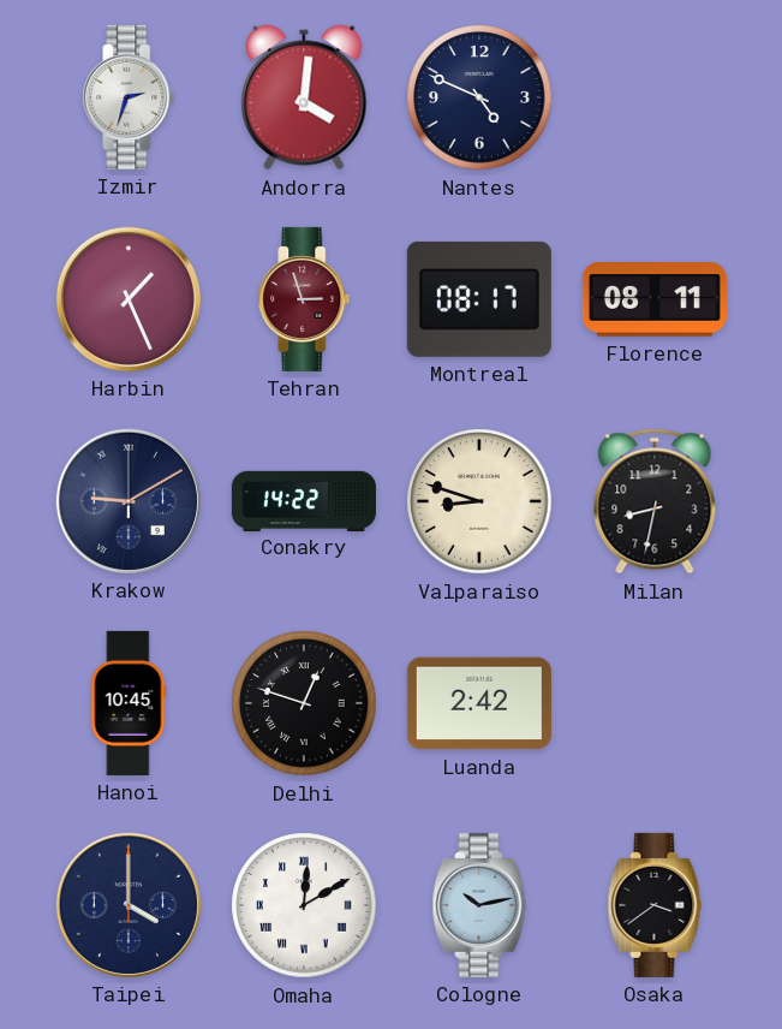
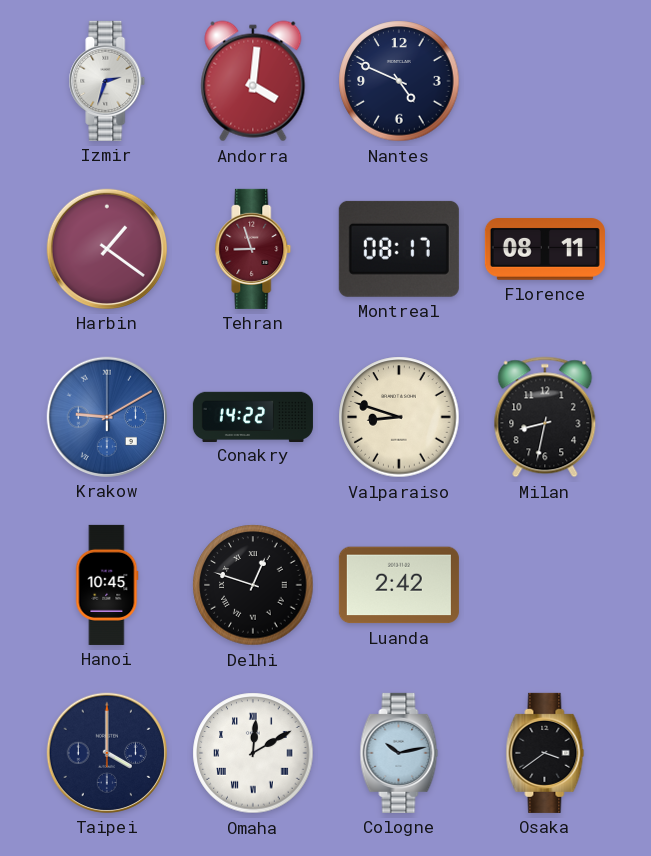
Harbin: 1:26 -> 1:21
Tehran: 2:57 -> 8:57
Krakow dial: navy -> blue
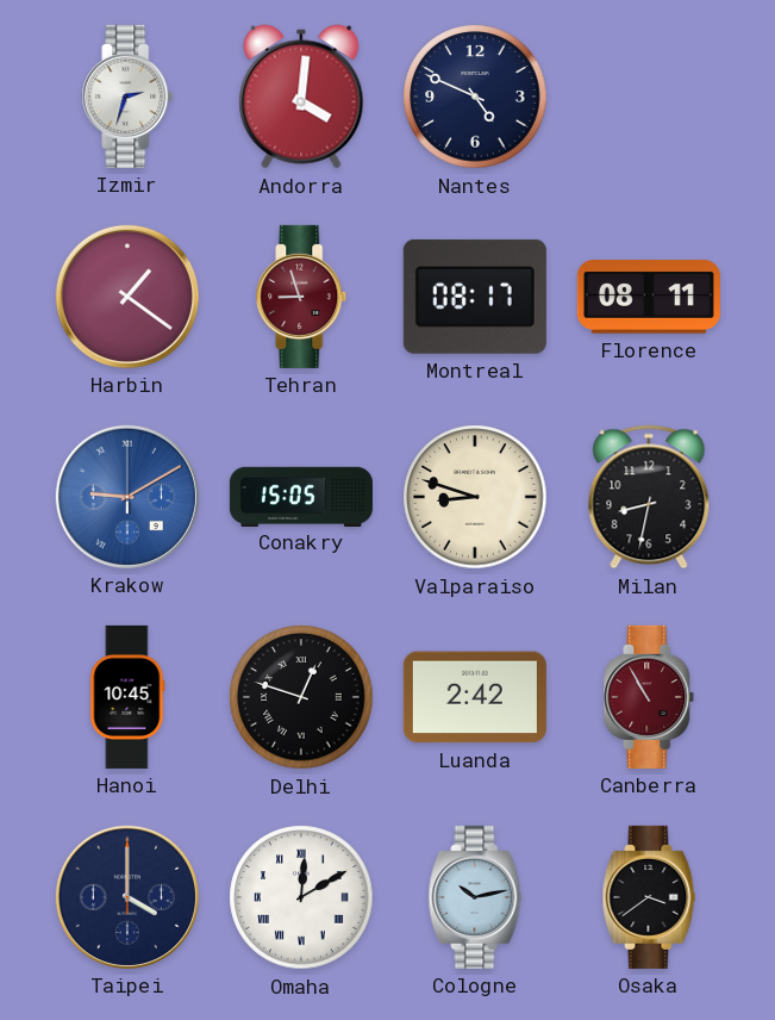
Conakry: 14:22 -> 15:05
Canberra: none -> 10:55
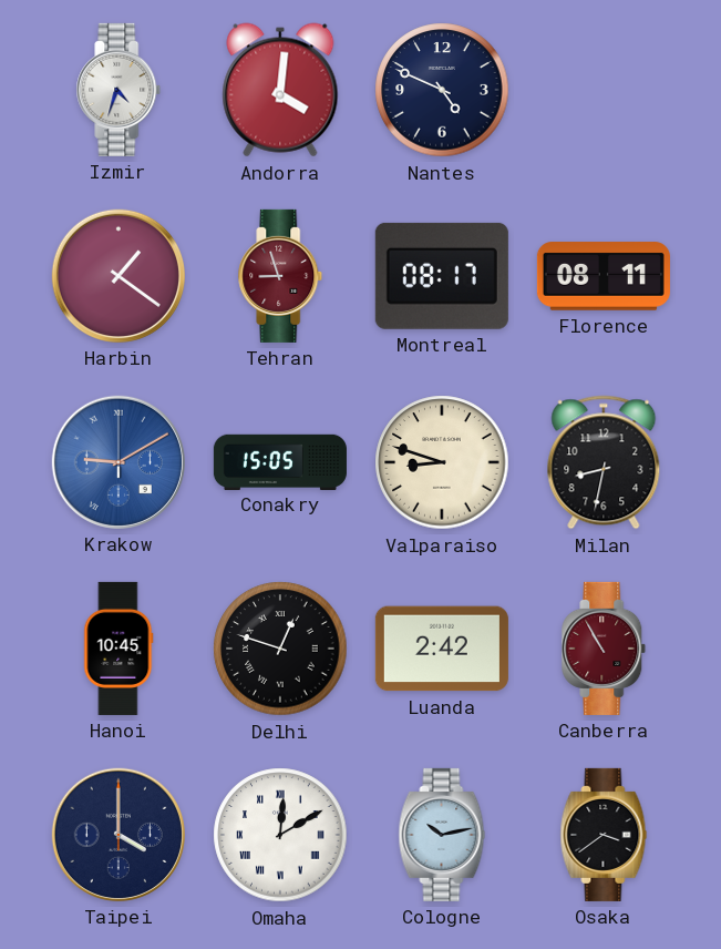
Izmir: 2:33 -> 4:33
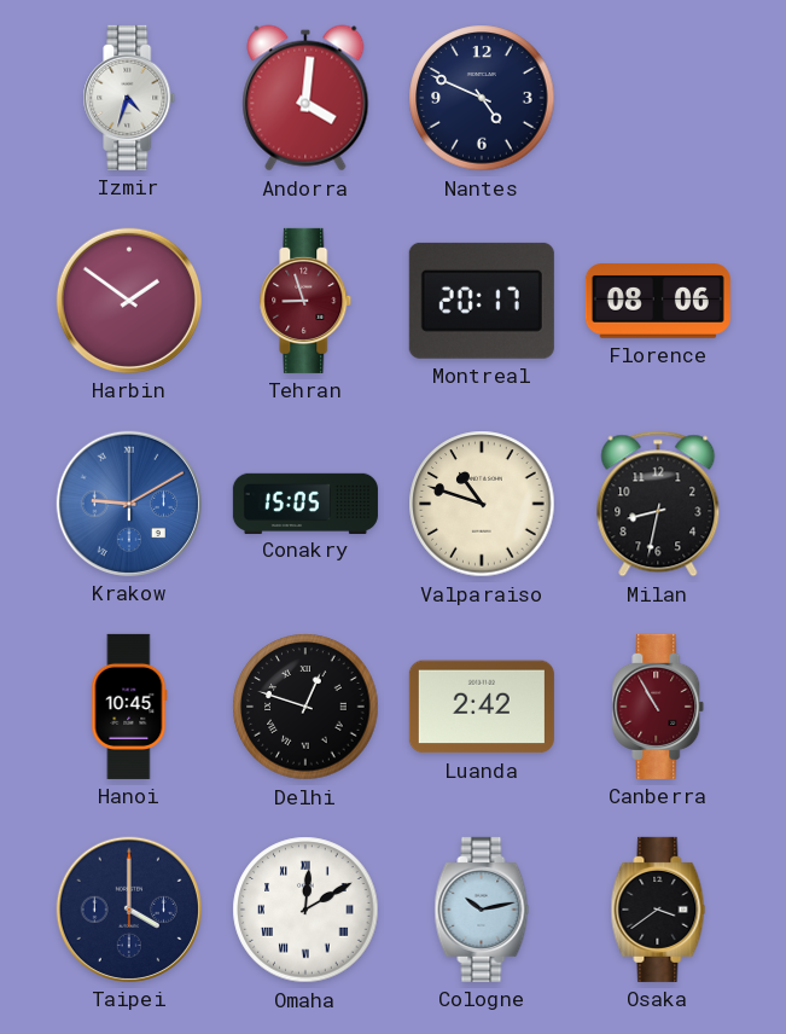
Harbin: 1:21 -> 1:51
Montreal: 08:17 -> 20:17
Florence: 08:11 -> 08:06
Valparaiso: 8:48 -> 10:48
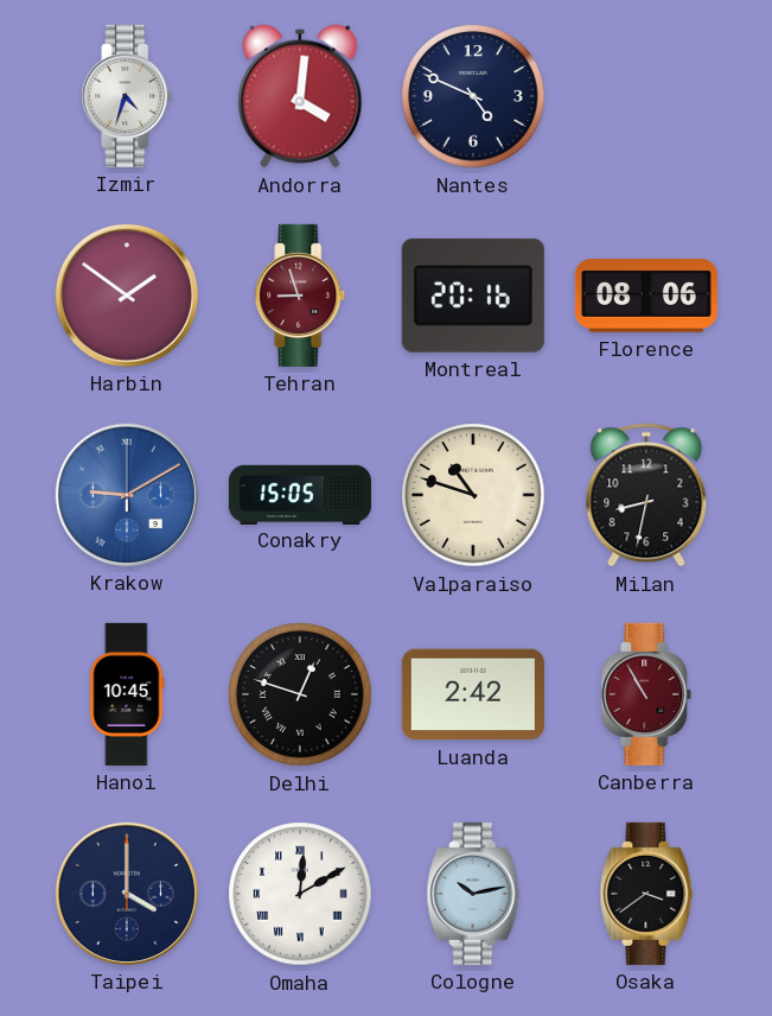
Montreal: 20:17 -> 20:16
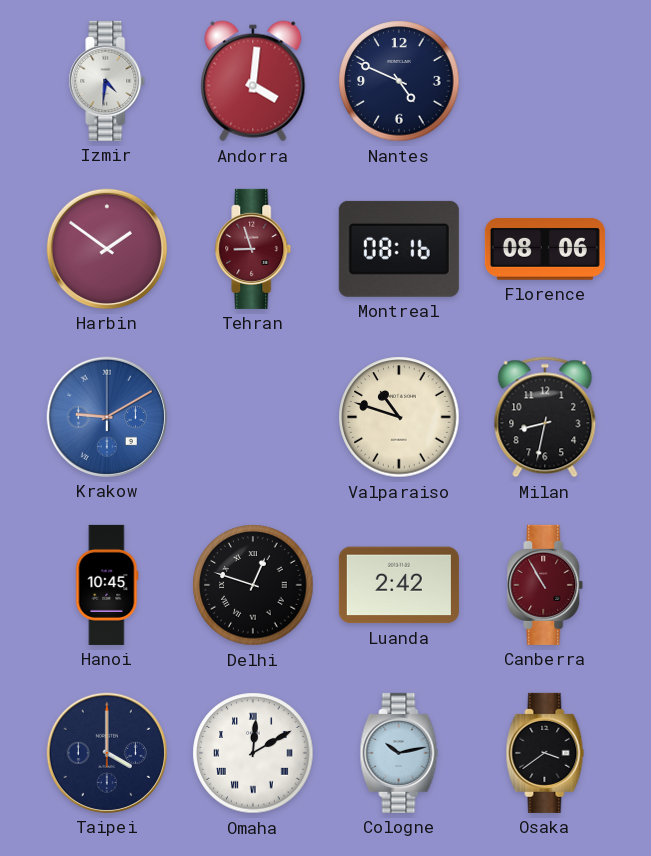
Izmir: 4:33 -> 4:31
Montreal: 20:16 -> 08:16
Conakry: 15:05 -> none
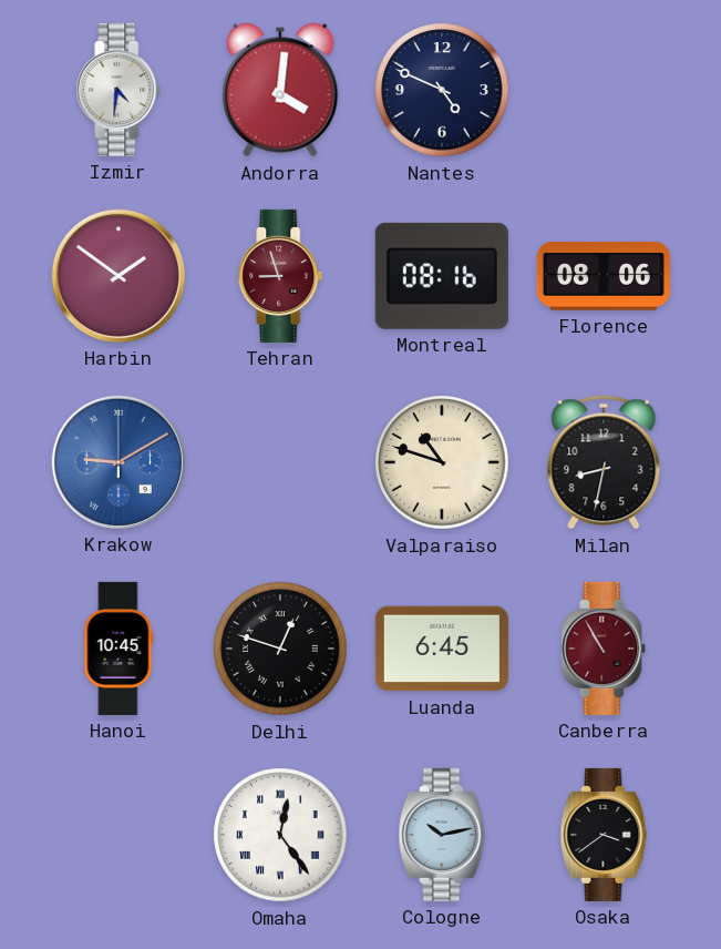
Luanda: 2:42 -> 6:45
Taipei: 4:00 -> none
Omaha: 12:10 -> 12:24
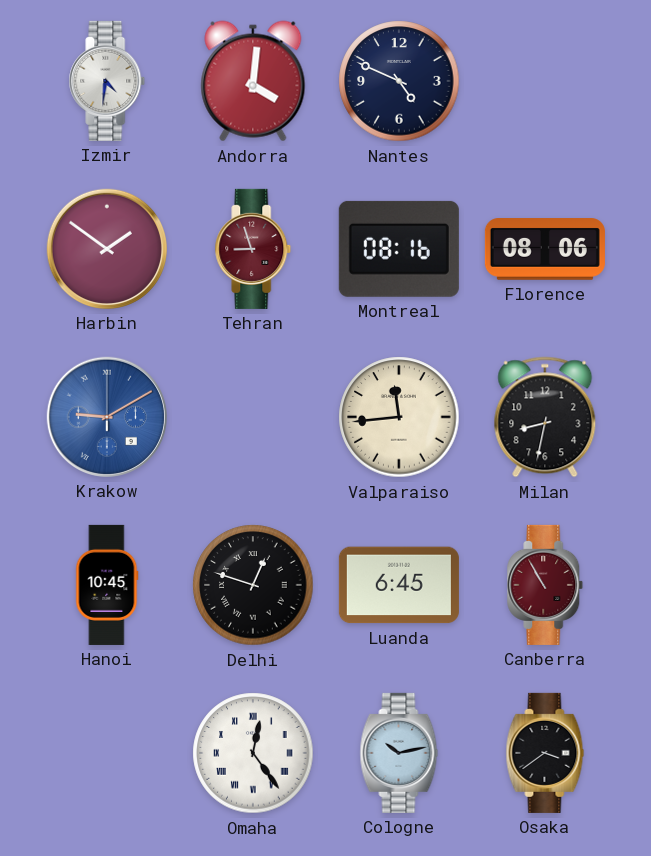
Valparaiso: 10:48 -> 11:44
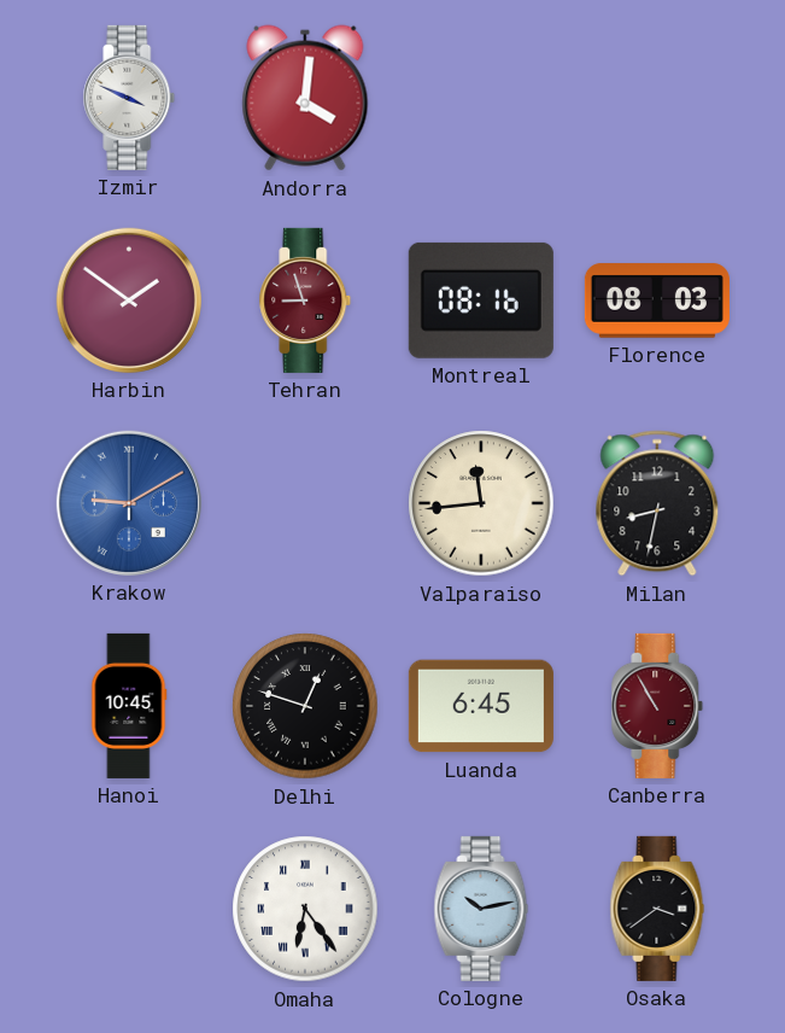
Izmir: 4:31 -> 3:49
Nantes: 4:49 -> none
Florence: 08:06 -> 08:03
Omaha: 12:24 -> 6:24
